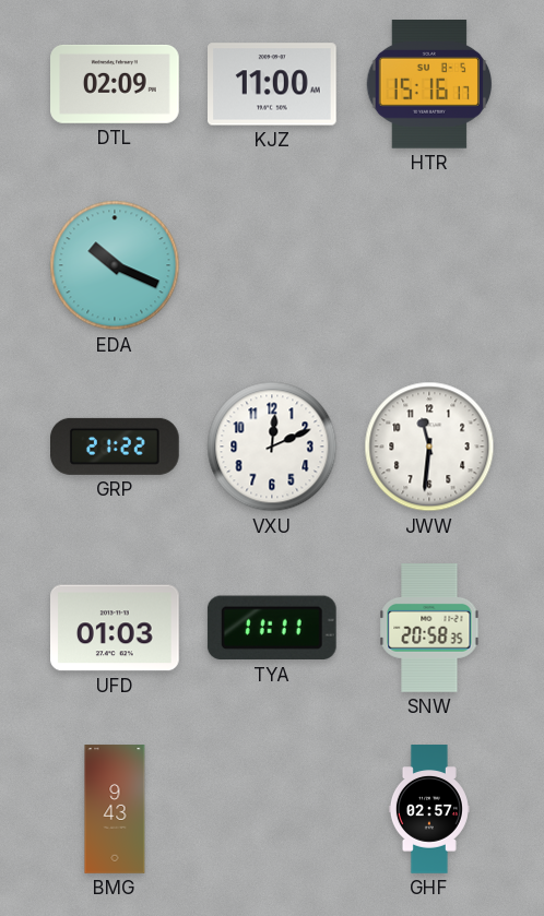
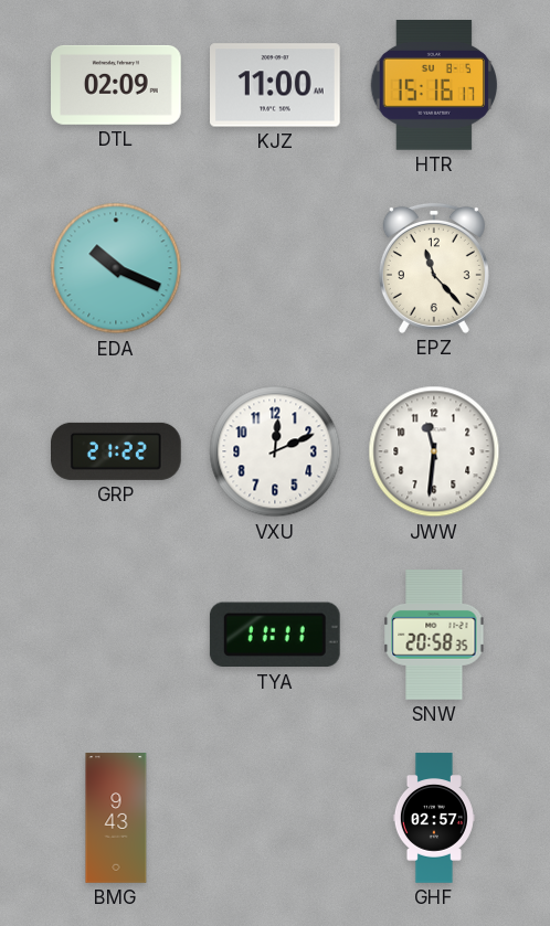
EPZ: none -> 11:23
UFD: 01:03 -> none
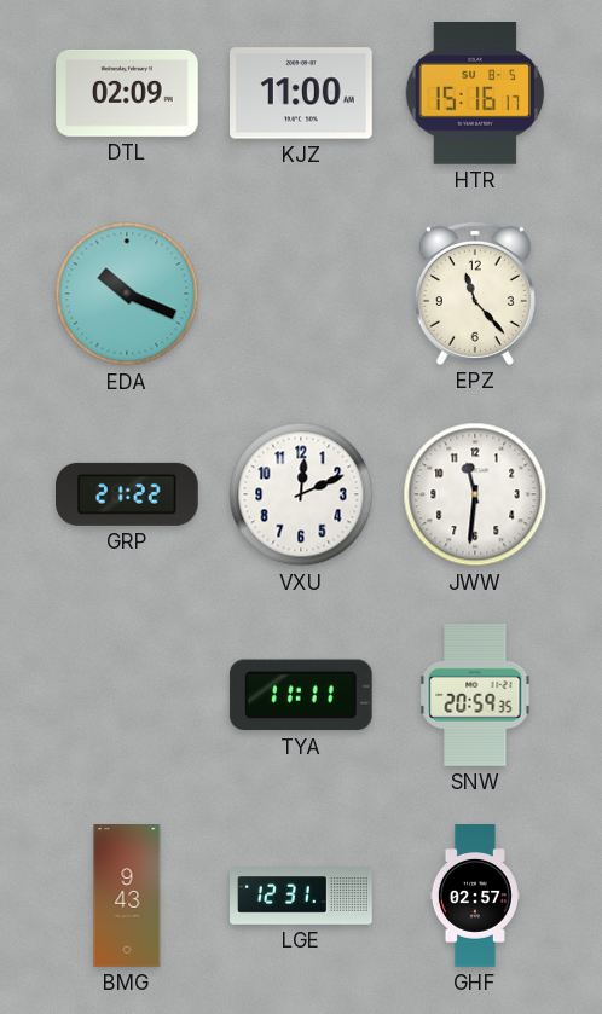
SNW: 20:58 -> 20:59
LGE: none -> 12:31
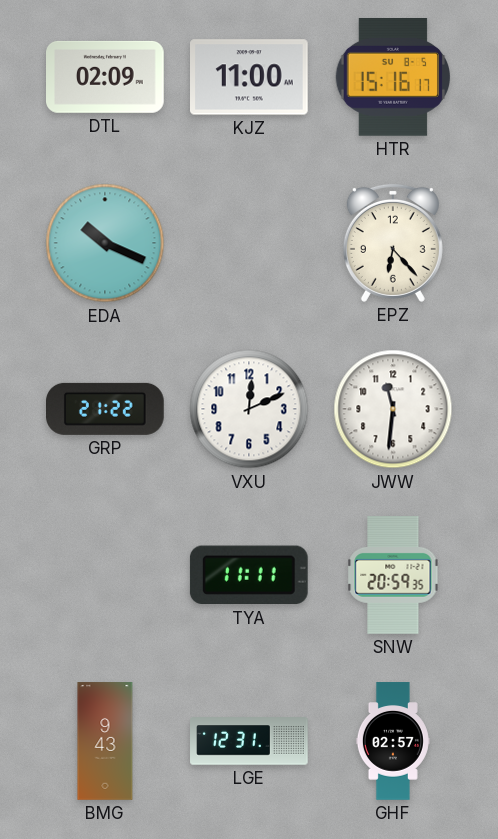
EPZ: 11:23 -> 6:23
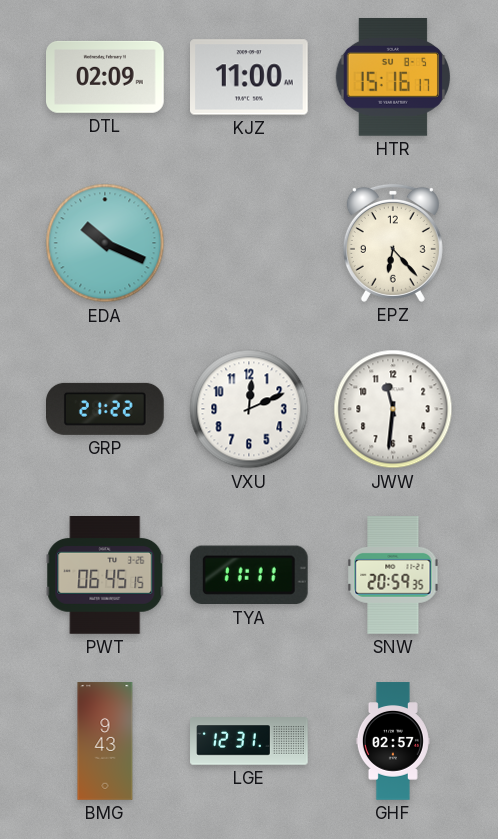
PWT: none -> 06:45
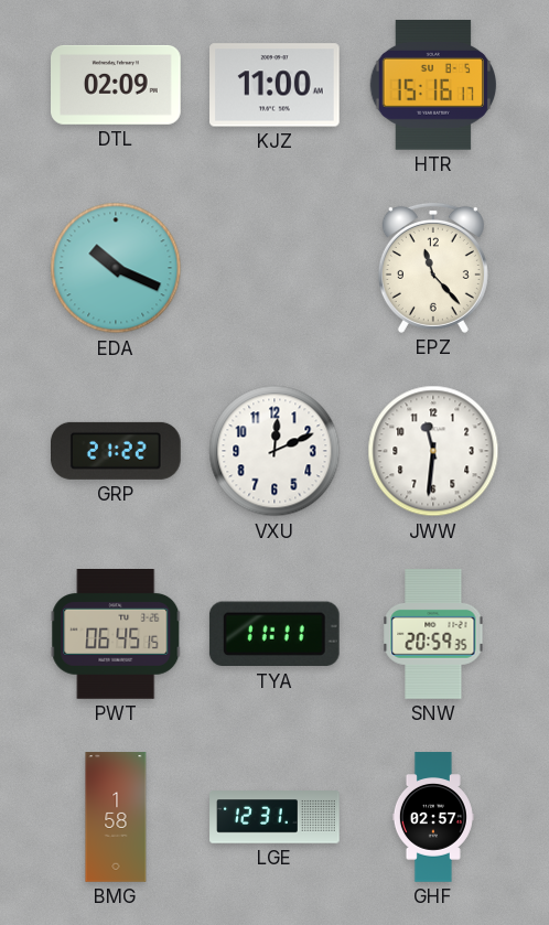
EPZ: 6:23 -> 11:23
BMG: 9:43 -> 1:58
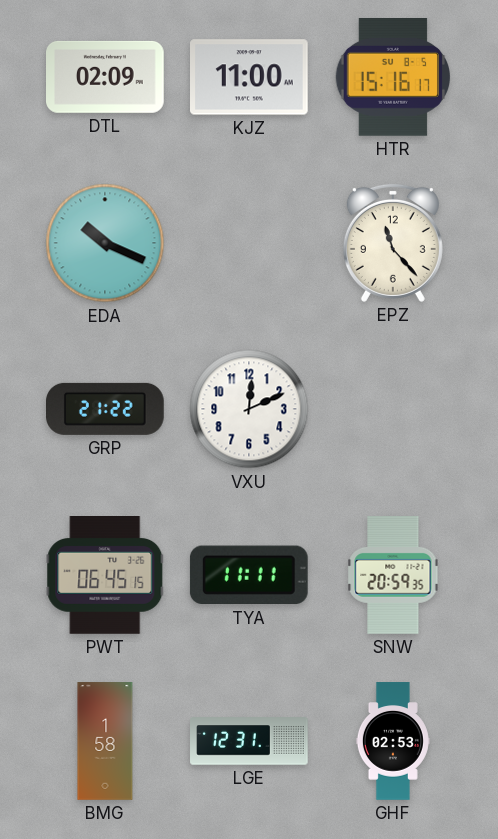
JWW: 11:31 -> none
GHF: 02:57 -> 02:53
